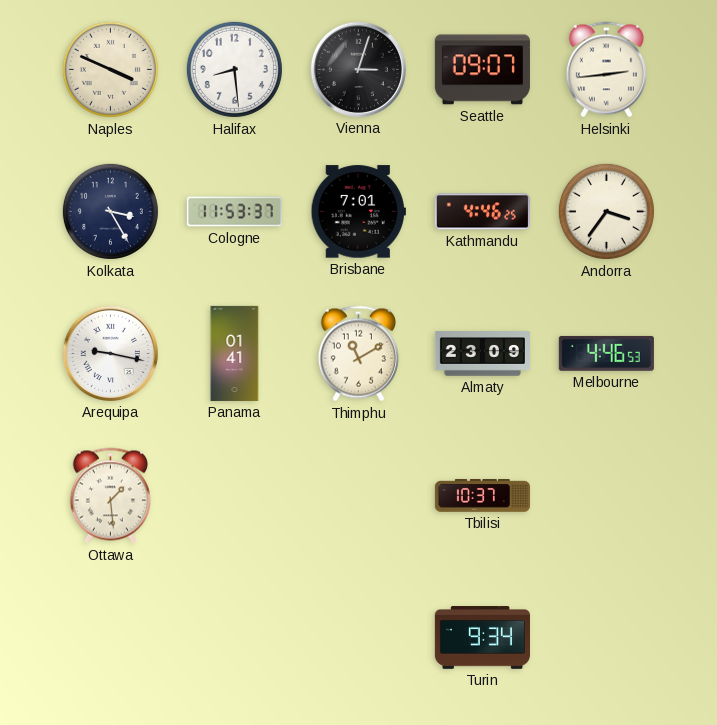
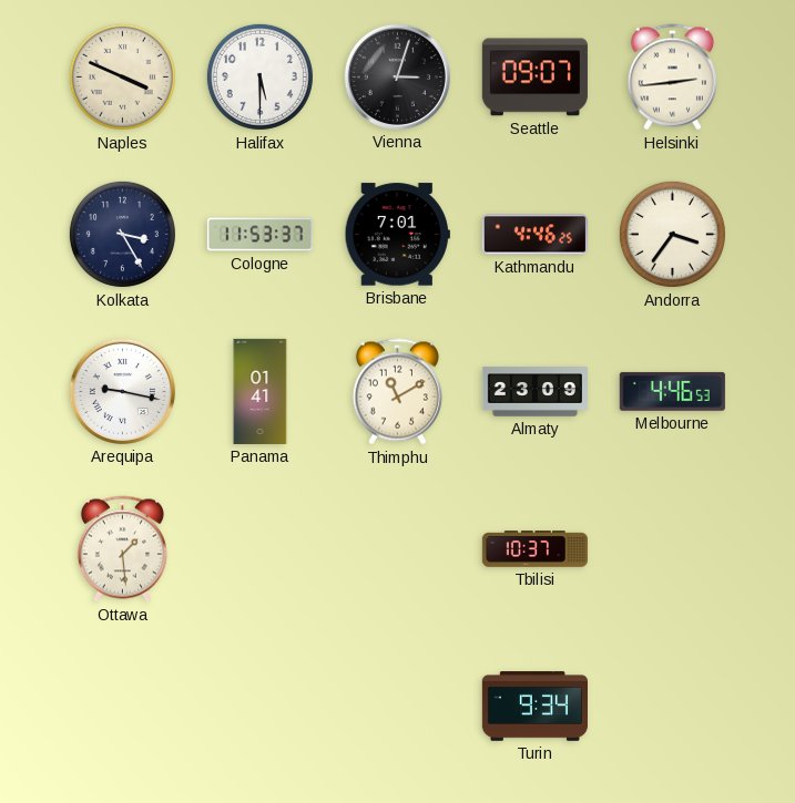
Halifax: 8:29 -> 5:30
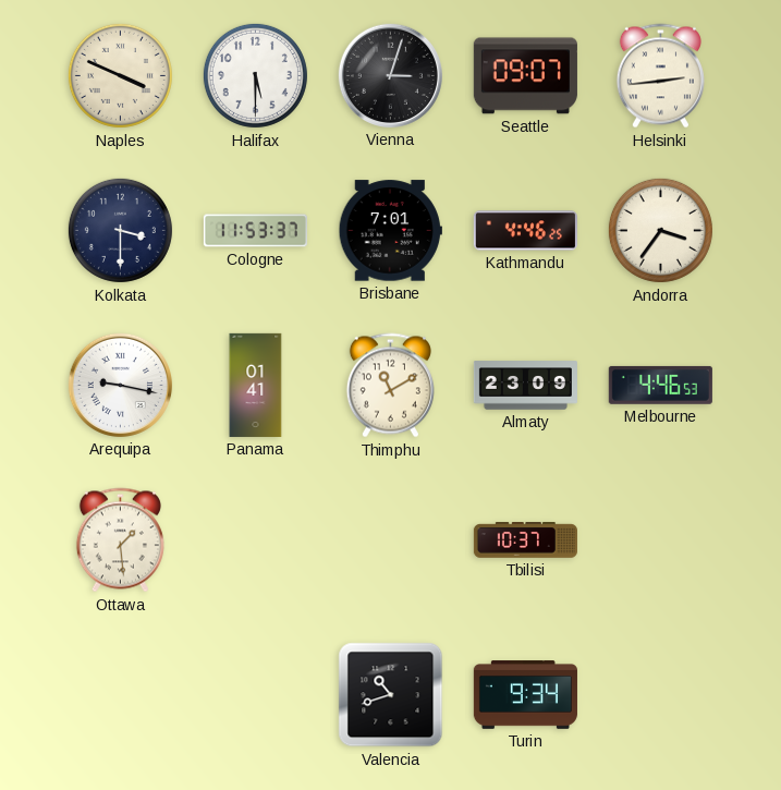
Kolkata: 3:25 -> 3:30
Valencia: none -> 10:42
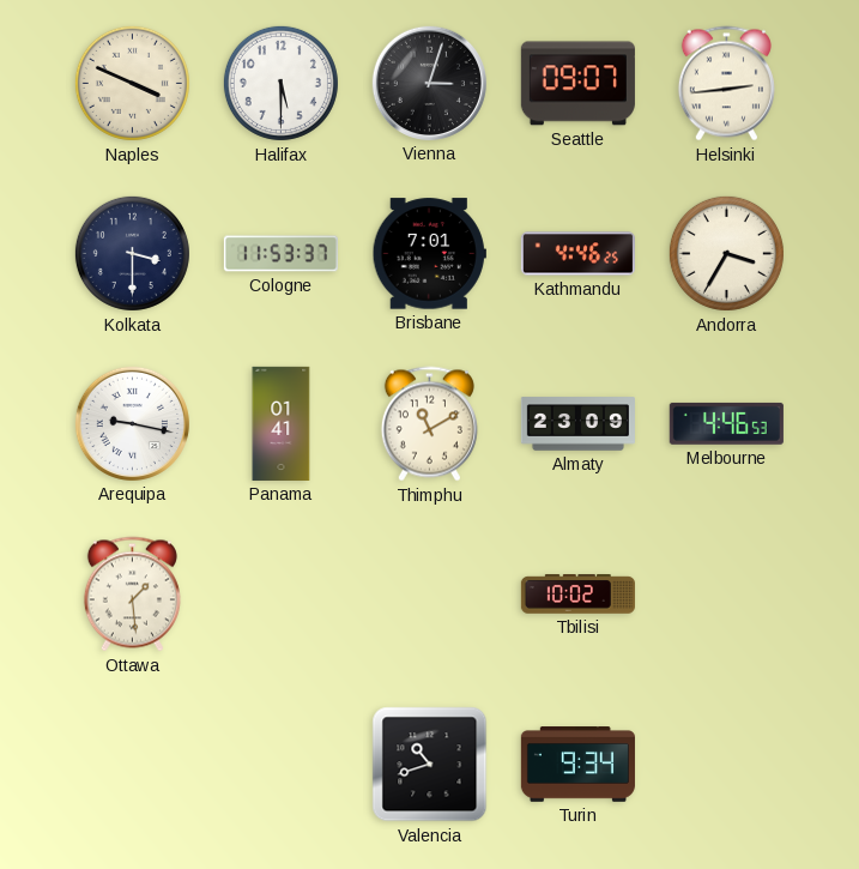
Andorra: 3:36 -> 3:35
Tbilisi: 10:37 -> 10:02
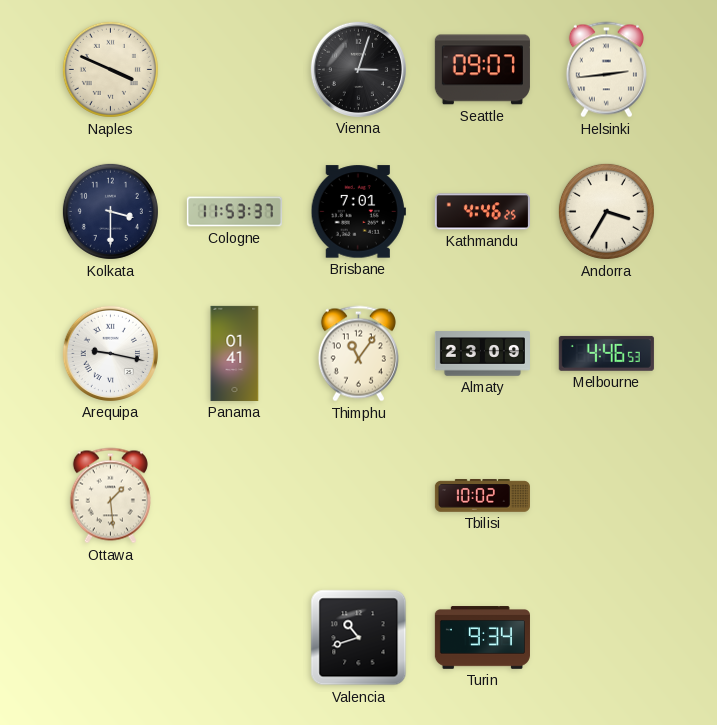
Halifax: 5:30 -> none
Thimphu: 11:10 -> 11:06
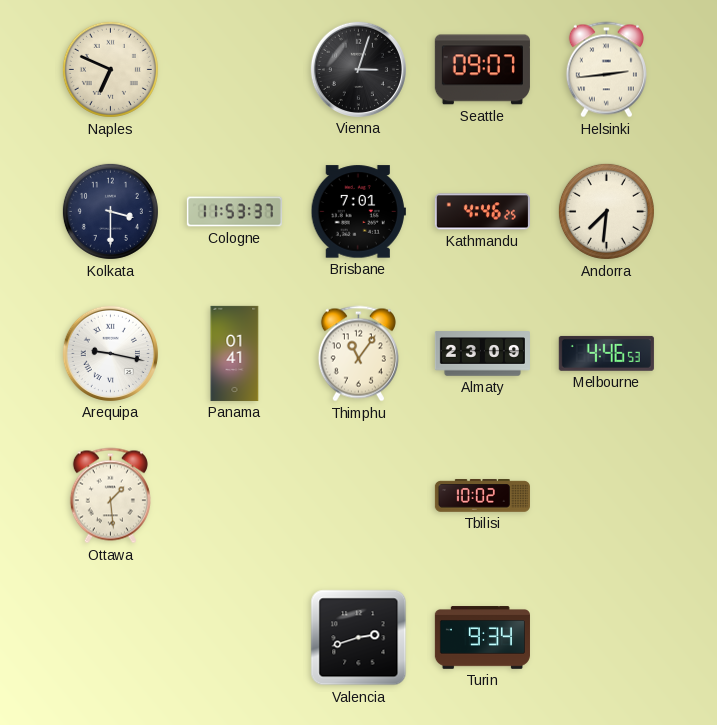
Naples: 3:49 -> 6:49
Andorra: 3:35 -> 7:31
Valencia: 10:42 -> 2:42
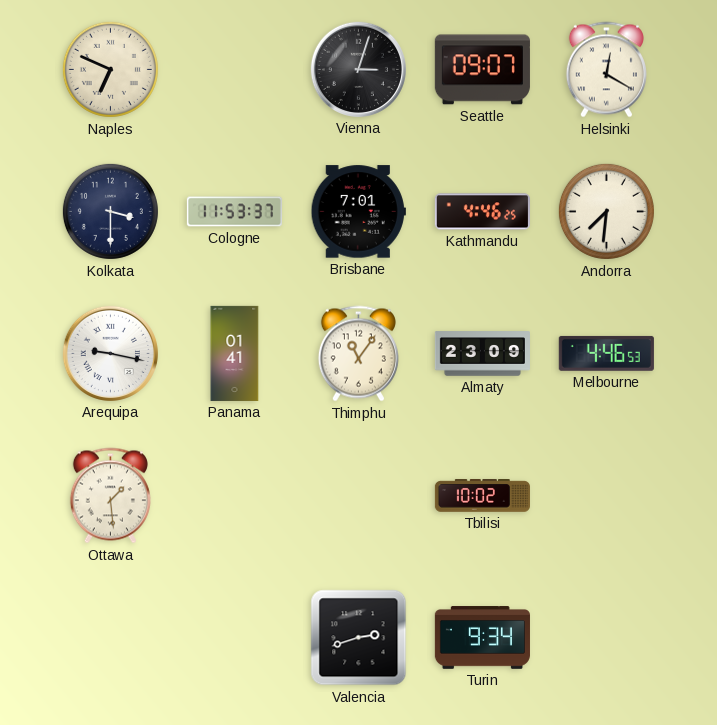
Helsinki: 2:44 -> 12:20
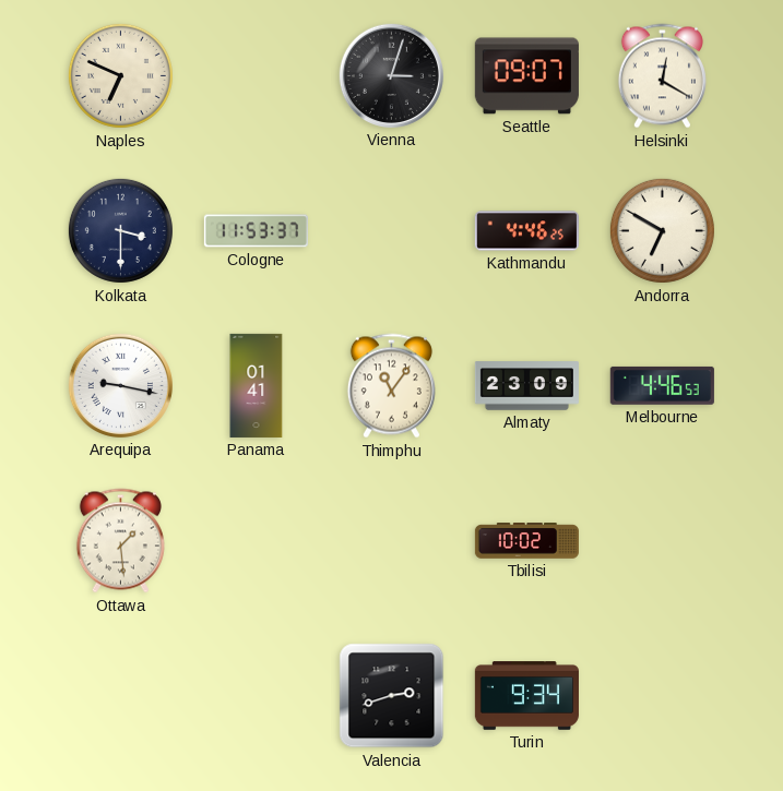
Brisbane: 7:01 -> none
Andorra: 7:31 -> 6:50
